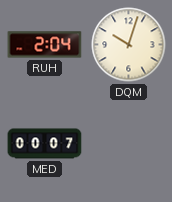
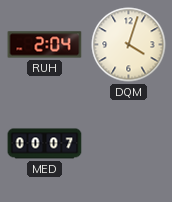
DQM: 10:03 -> 4:03
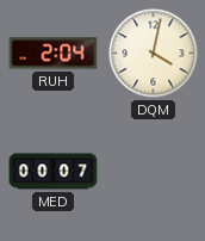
DQM: 4:03 -> 4:02
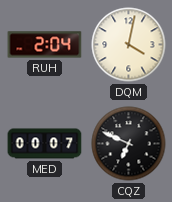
CQZ: none -> 6:49
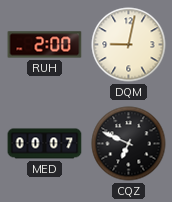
RUH: 2:04 -> 2:00
DQM: 4:02 -> 9:02
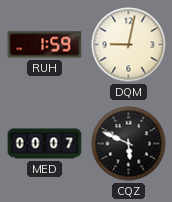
RUH: 2:00 -> 1:59
CQZ: 6:49 -> 5:49
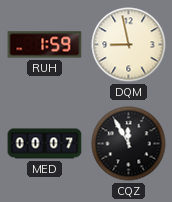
DQM: 9:02 -> 8:58
CQZ: 5:49 -> 11:55
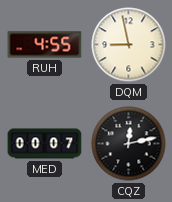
RUH: 1:59 -> 4:55
CQZ: 11:55 -> 12:13
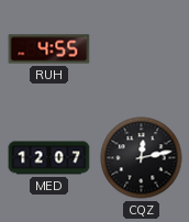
DQM: 8:58 -> none
MED: 00:07 -> 12:07
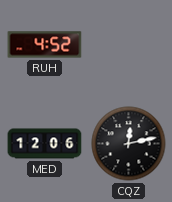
RUH: 4:55 -> 4:52
MED: 12:07 -> 12:06
